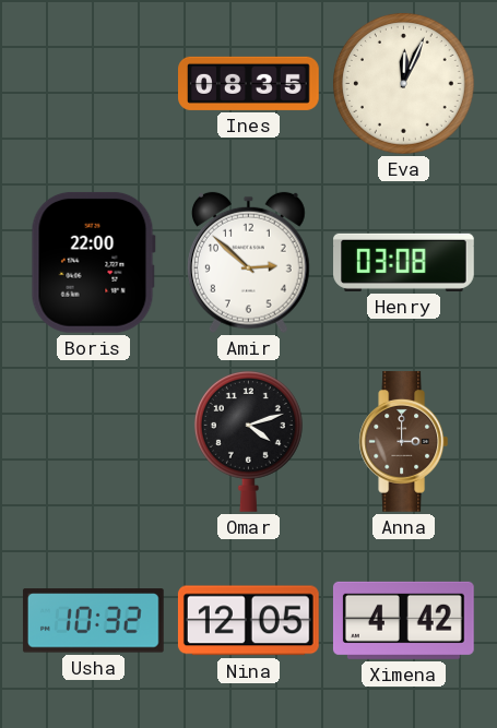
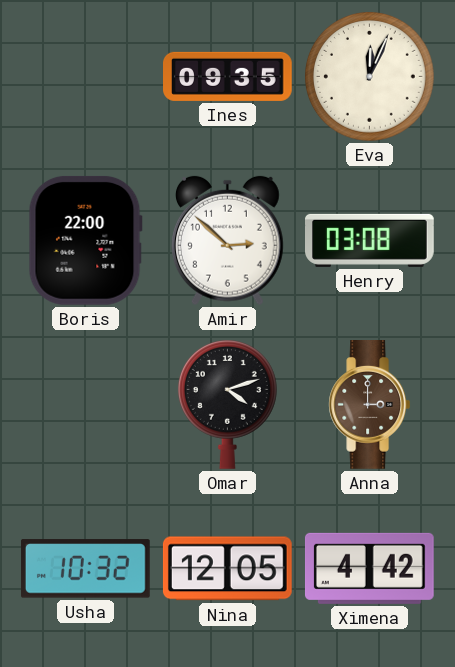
Ines: 08:35 -> 09:35
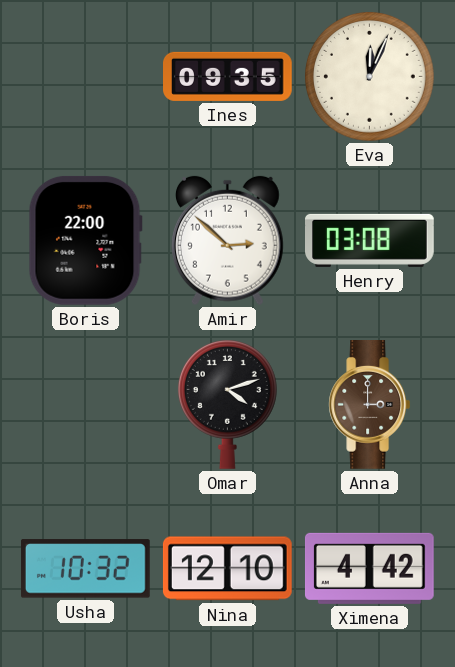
Nina: 12:05 -> 12:10
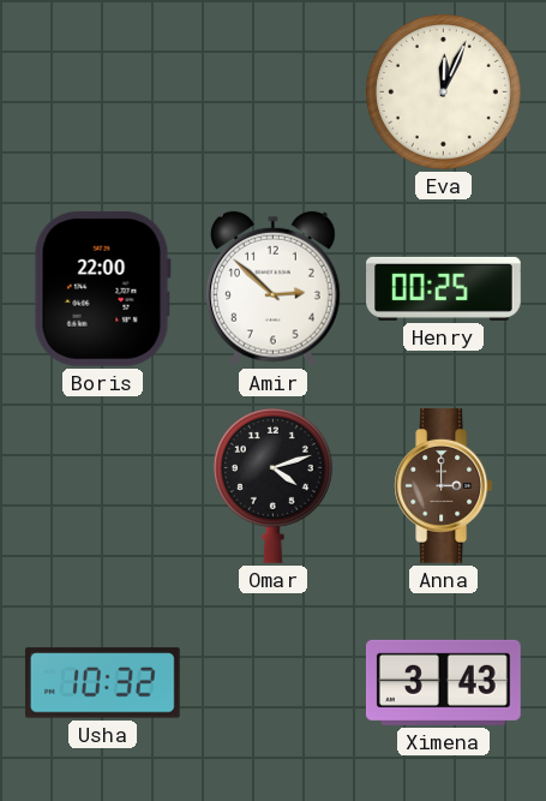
Ines: 09:35 -> none
Henry: 03:08 -> 00:25
Nina: 12:10 -> none
Ximena: 4:42 -> 3:43
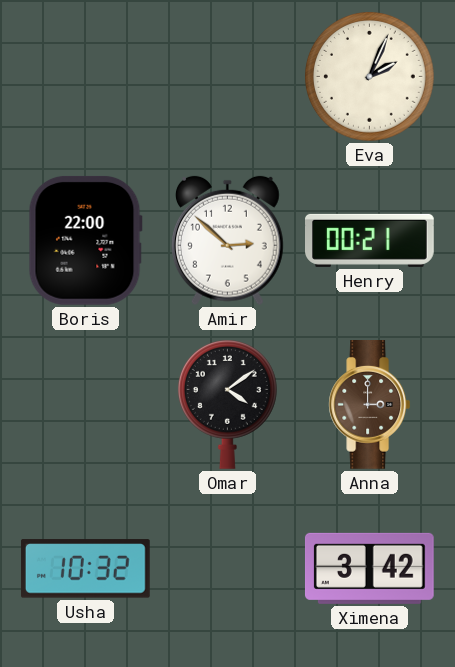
Eva: 12:04 -> 2:04
Henry: 00:25 -> 00:21
Omar: 4:12 -> 4:09
Ximena: 3:43 -> 3:42
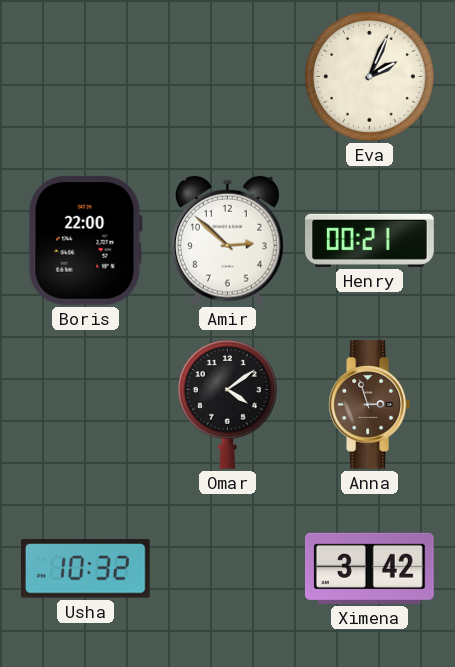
Anna: 3:00 -> 2:57
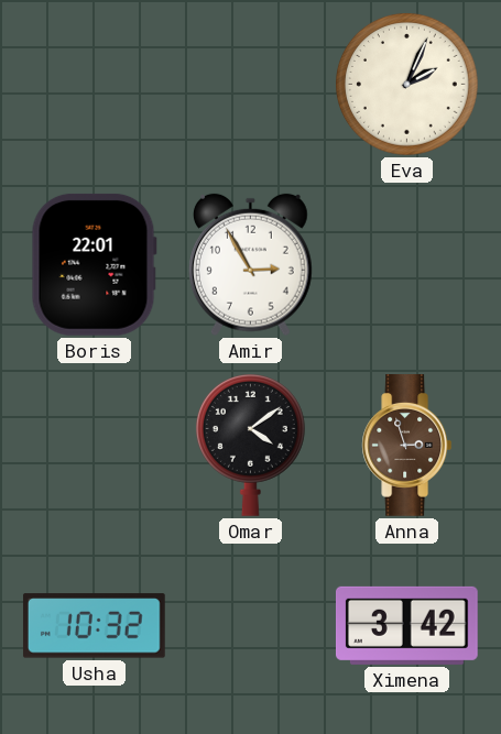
Boris: 22:00 -> 22:01
Amir: 2:52 -> 2:55
Henry: 00:21 -> none
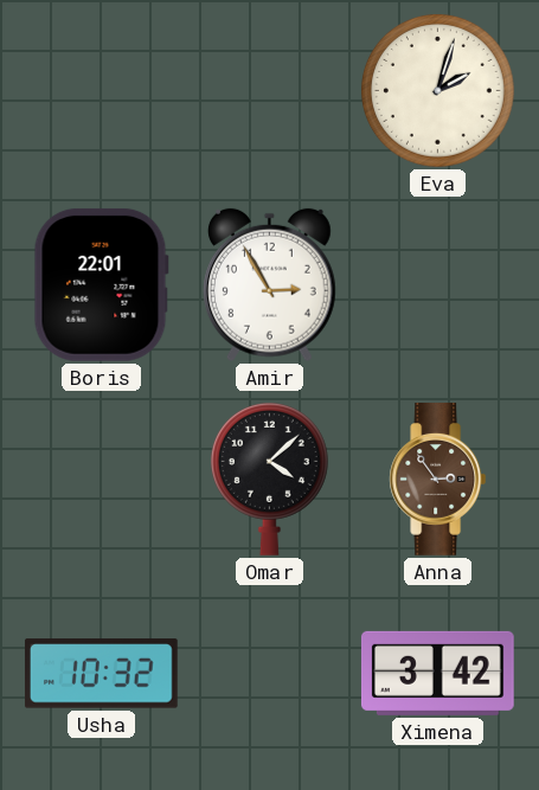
Eva: 2:04 -> 2:03
Omar: 4:09 -> 4:08
Anna: 2:57 -> 2:54
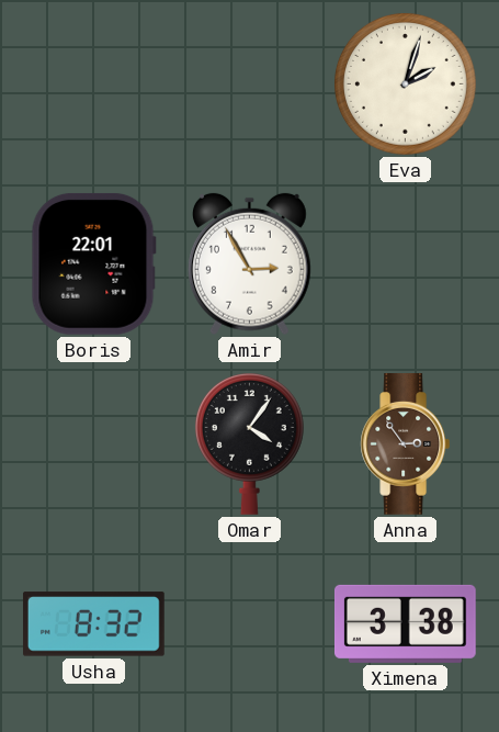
Omar: 4:08 -> 4:06
Usha: 10:32 -> 8:32
Ximena: 3:42 -> 3:38
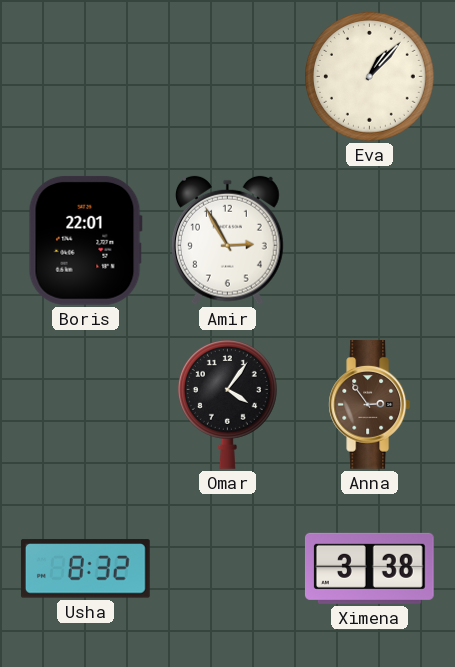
Eva: 2:03 -> 1:07
